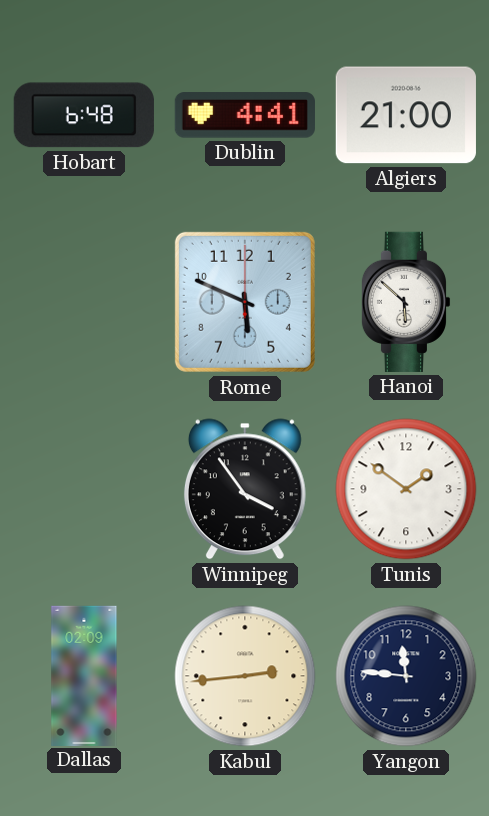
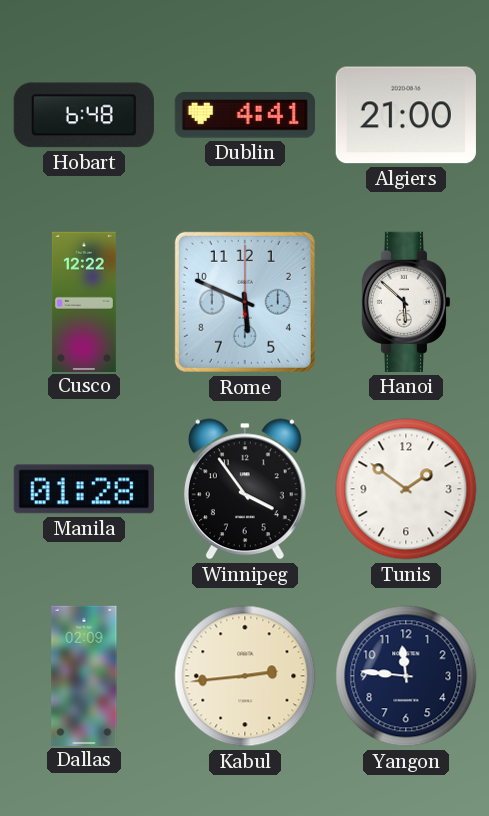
Cusco: none -> 12:22
Manila: none -> 01:28
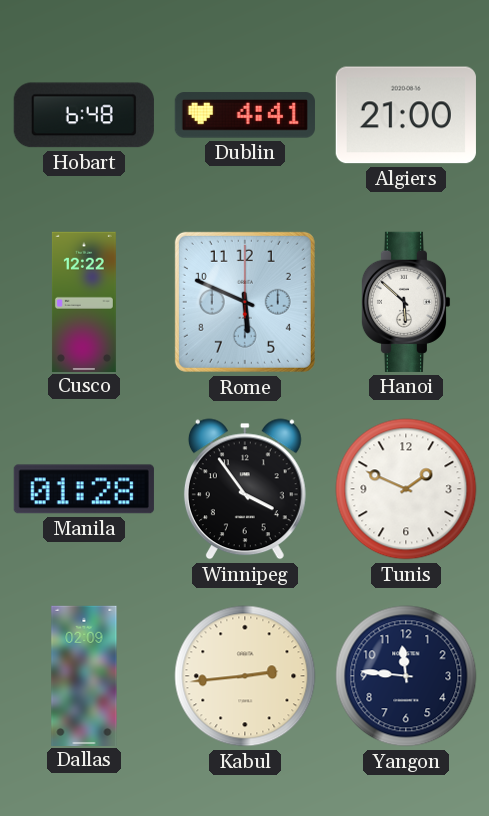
Tunis: 1:51 -> 1:49
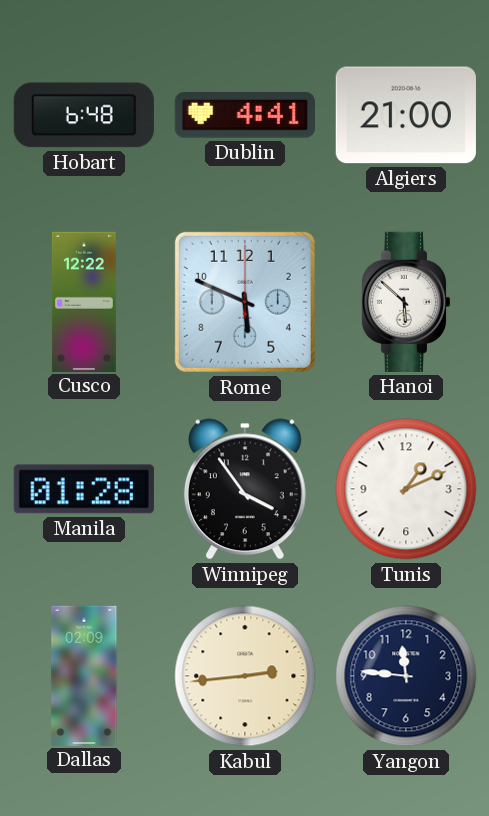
Tunis: 1:49 -> 1:11
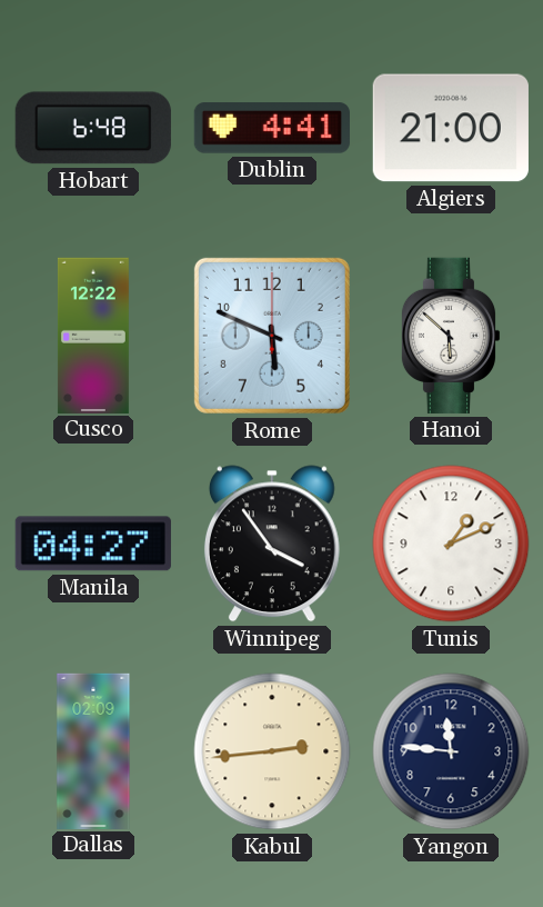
Manila: 01:28 -> 04:27
